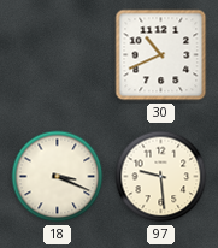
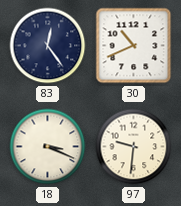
83: none -> 12:24
97: 9:29 -> 9:31
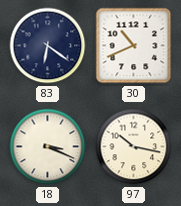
83: 12:24 -> 6:21
97: 9:31 -> 10:17
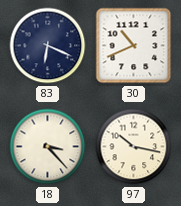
83: 6:21 -> 6:19
18: 3:19 -> 3:23
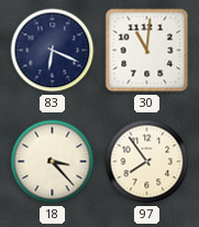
30: 10:41 -> 11:01
97: 10:17 -> 7:54
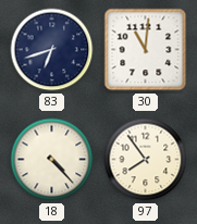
83: 6:19 -> 6:42
18: 3:23 -> 4:23
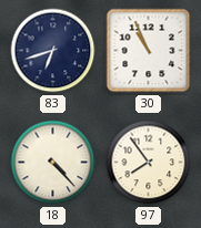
30: 11:01 -> 10:56
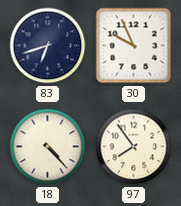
30: 10:56 -> 9:56
